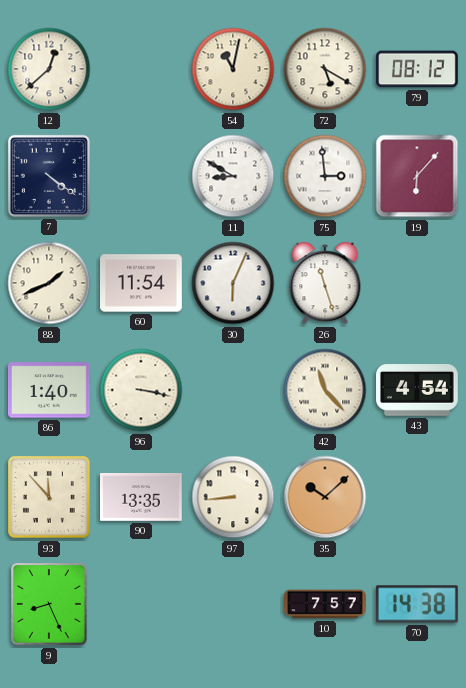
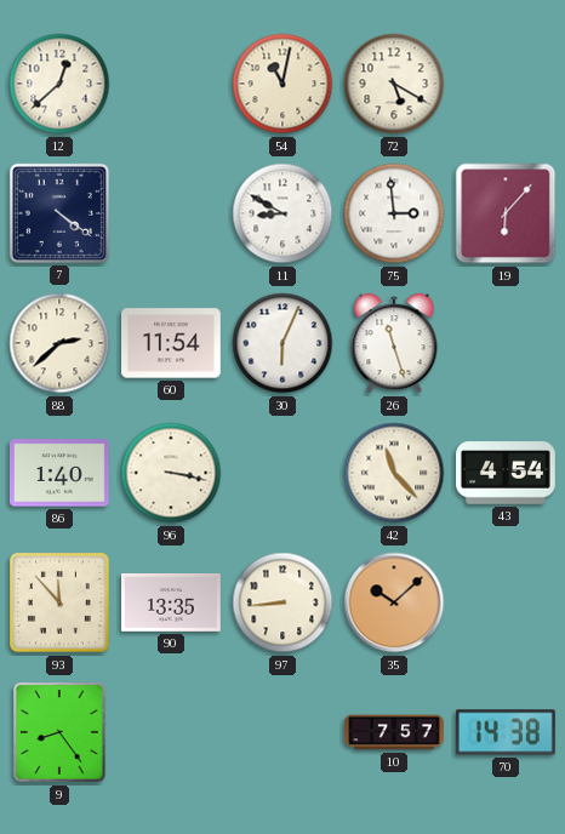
79: 08:12 -> none
88: 1:41 -> 2:38
9: 8:26 -> 8:24
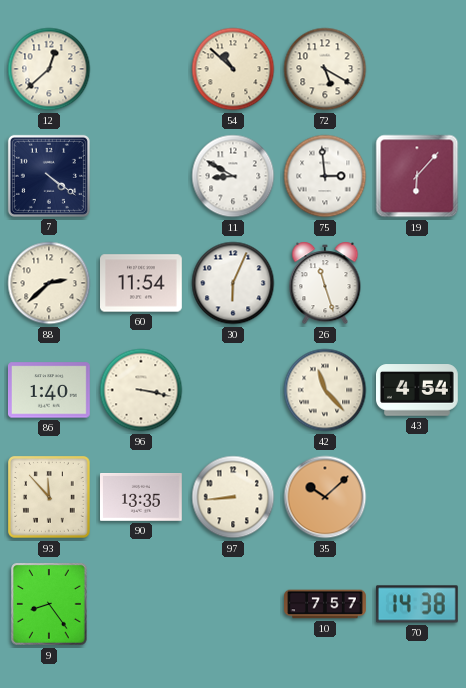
54: 11:02 -> 10:52
